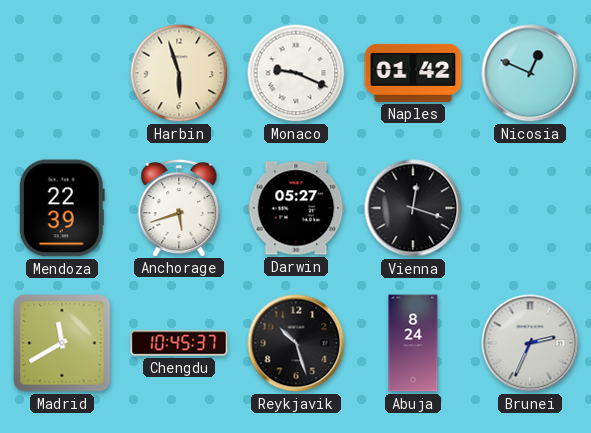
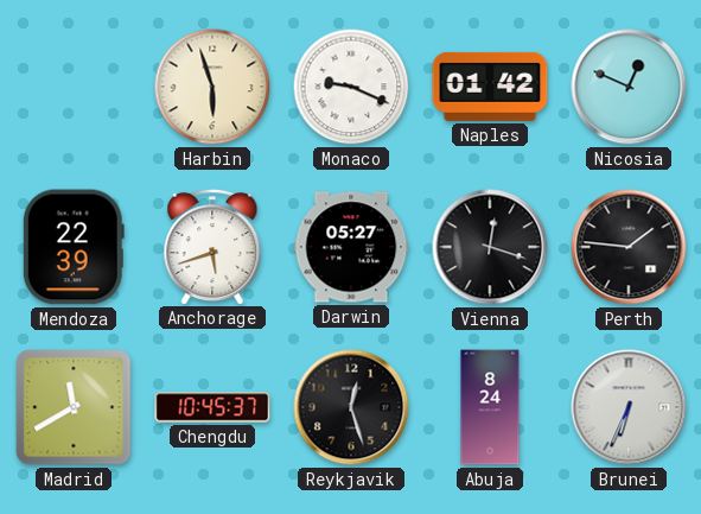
Perth: none -> 1:46
Reykjavik: 10:27 -> 12:27
Brunei: 2:34 -> 6:34
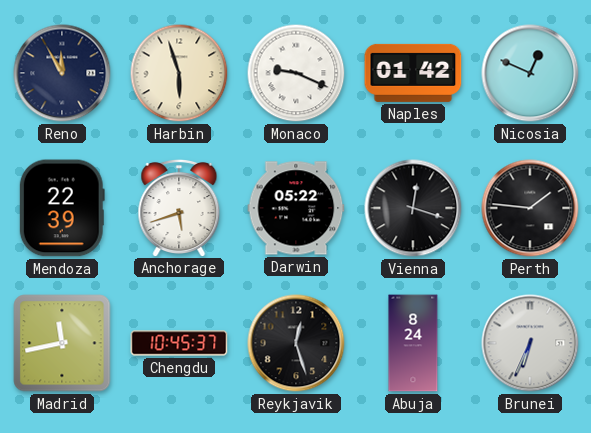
Reno: none -> 11:55
Darwin: 05:27 -> 05:22
Madrid: 11:40 -> 11:43
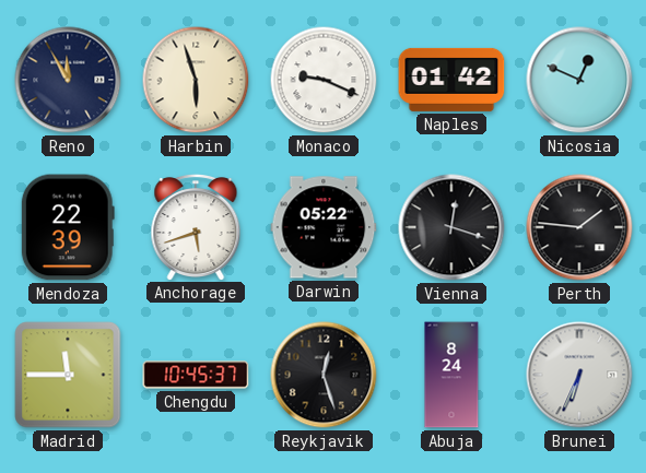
Madrid: 11:43 -> 11:45
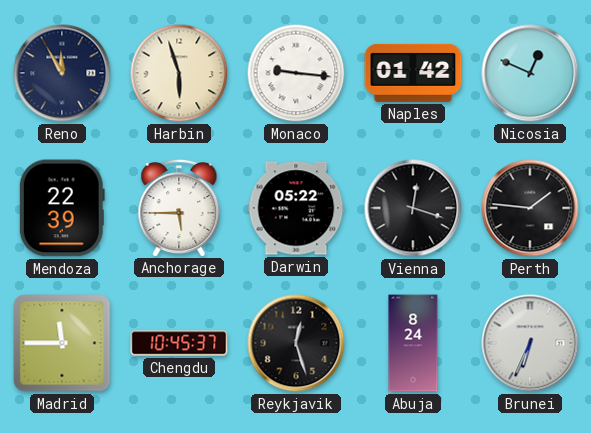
Monaco: 9:19 -> 9:16
Anchorage: 5:42 -> 5:45
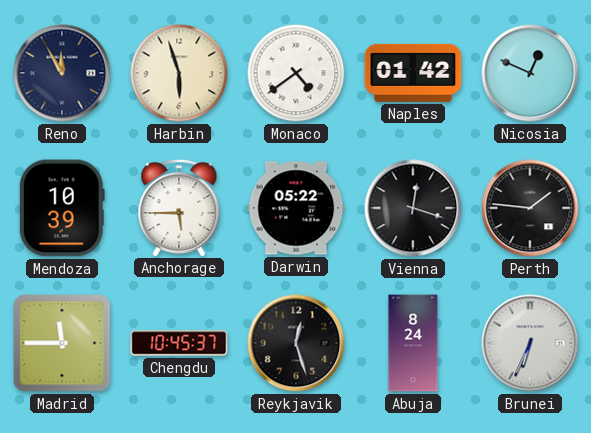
Monaco: 9:16 -> 4:39
Mendoza: 22:39 -> 10:39
